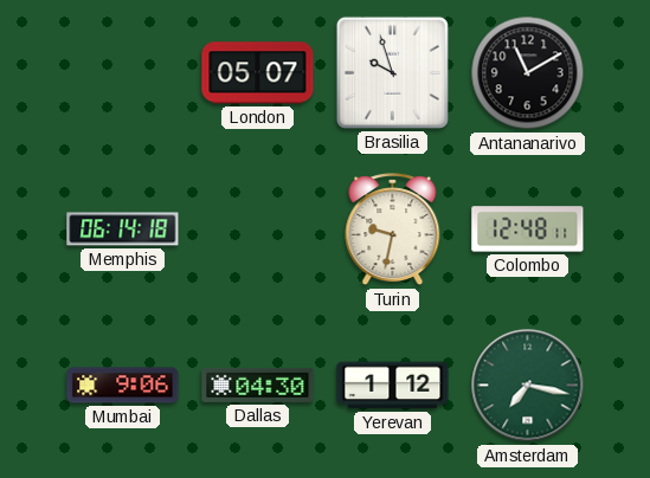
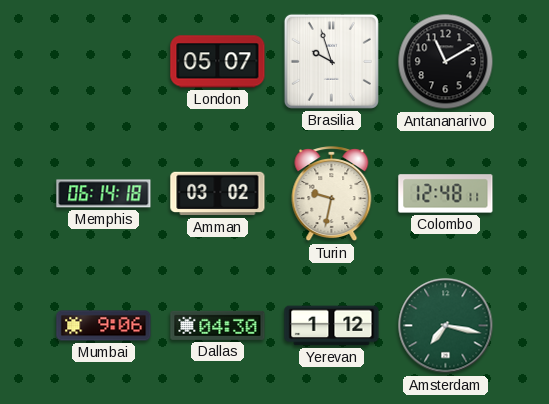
Amman: none -> 03:02
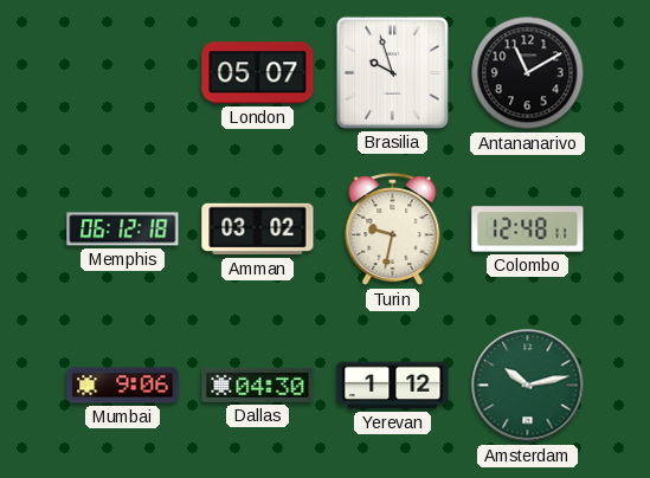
Memphis: 06:14 -> 06:12
Amsterdam: 7:17 -> 10:13
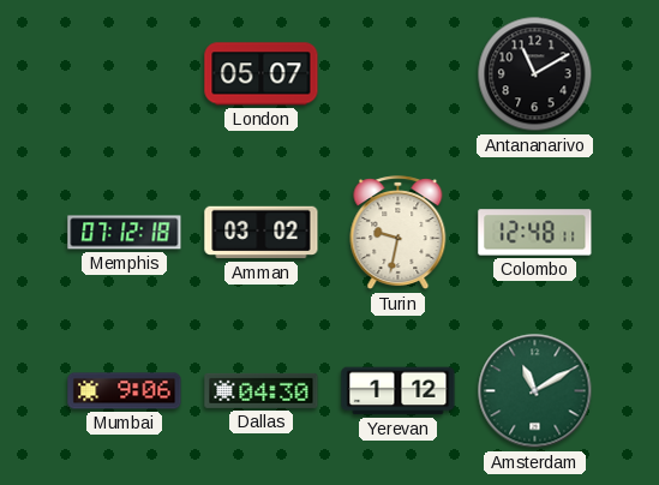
Brasilia: 9:57 -> none
Memphis: 06:12 -> 07:12
Amsterdam: 10:13 -> 11:10
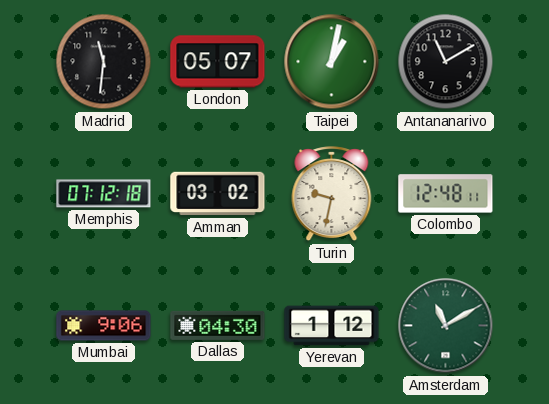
Madrid: none -> 11:31
Taipei: none -> 1:02
